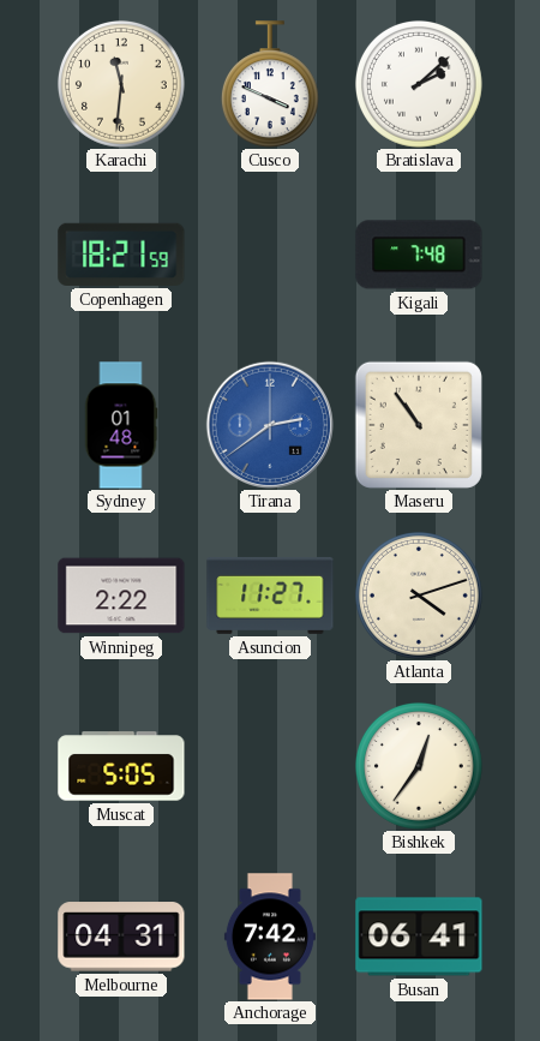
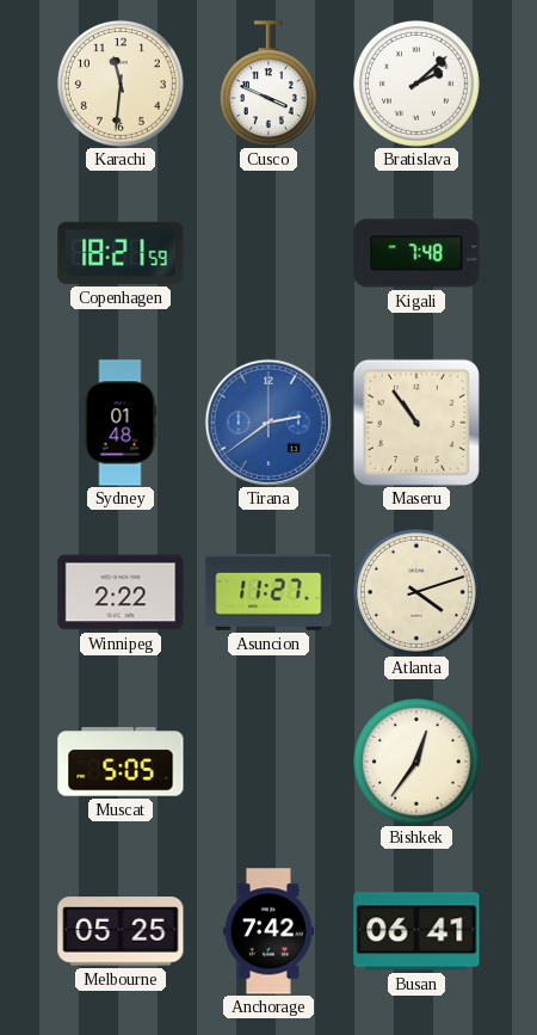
Melbourne: 04:31 -> 05:25
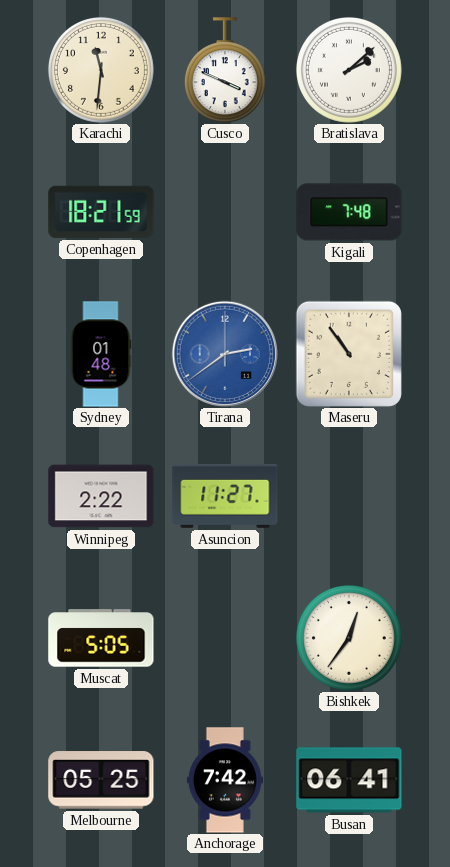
Atlanta: 4:12 -> none
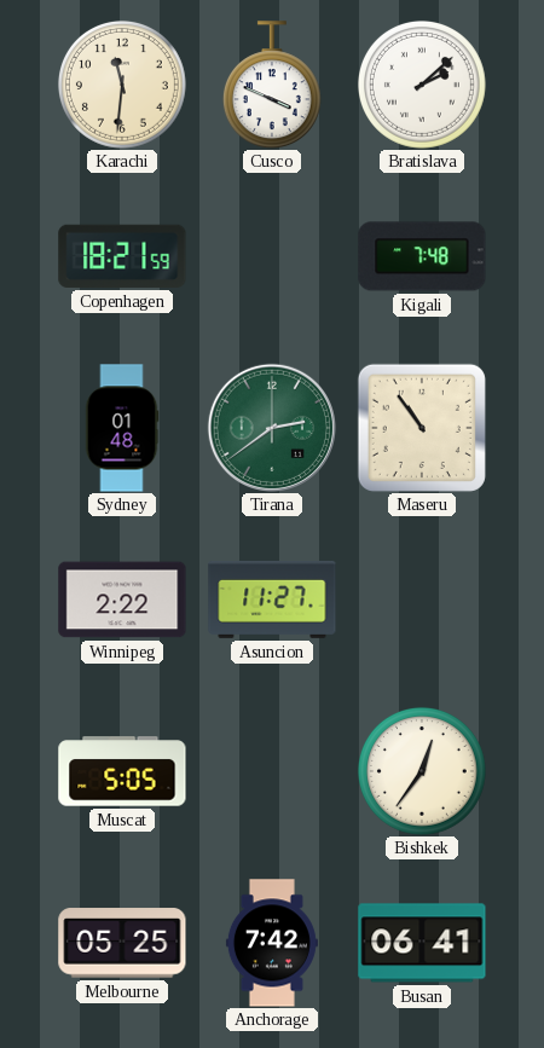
Tirana dial: blue -> green
